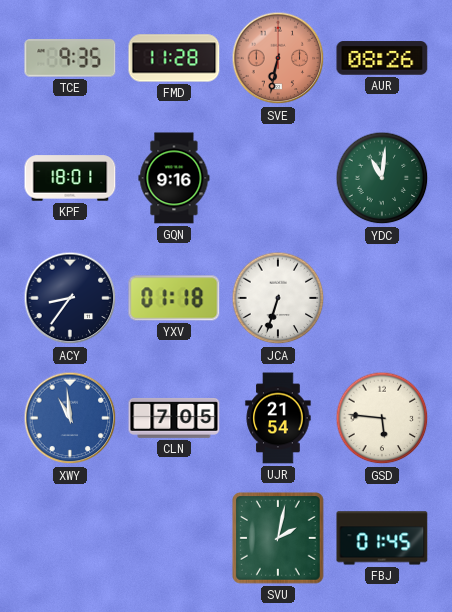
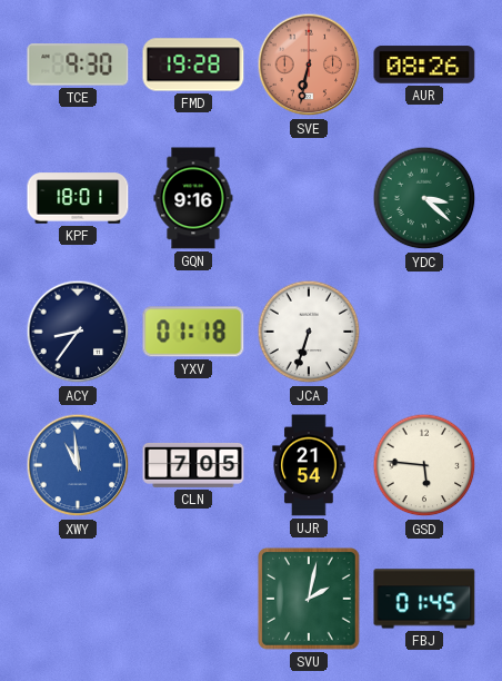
TCE: 9:35 -> 9:30
FMD: 11:28 -> 19:28
YDC: 11:01 -> 3:22
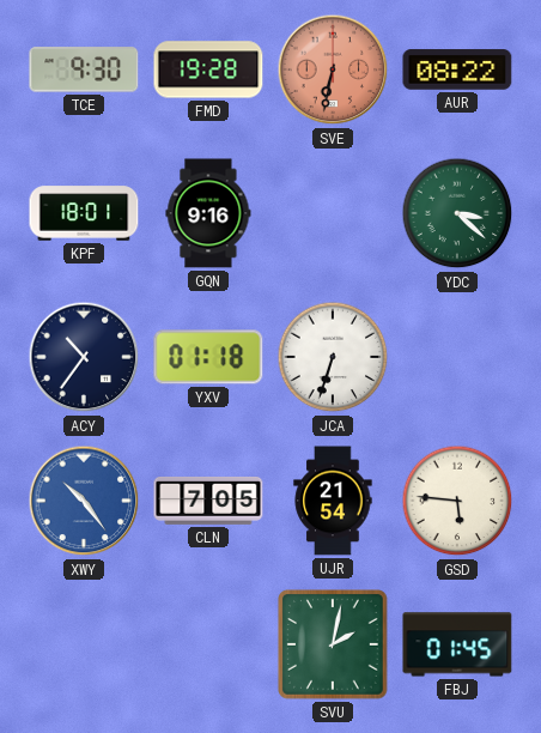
AUR: 08:26 -> 08:22
ACY: 8:36 -> 10:36
XWY: 10:59 -> 10:24
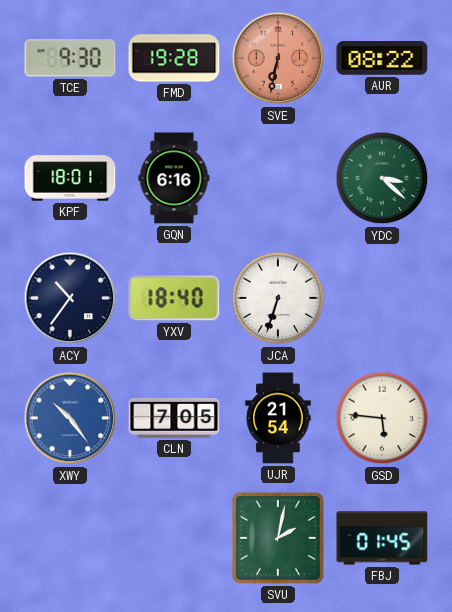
GQN: 9:16 -> 6:16
YXV: 01:18 -> 18:40
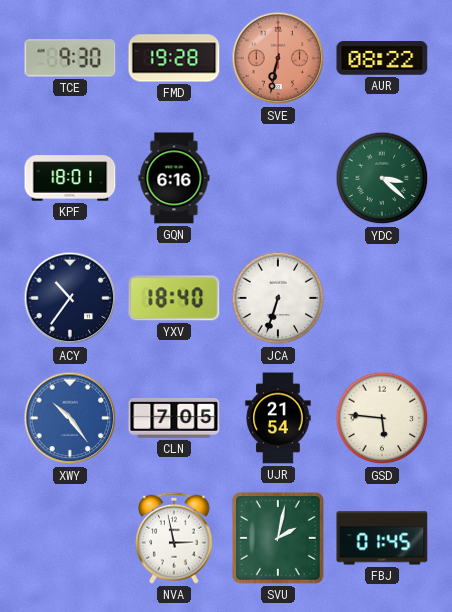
NVA: none -> 2:58
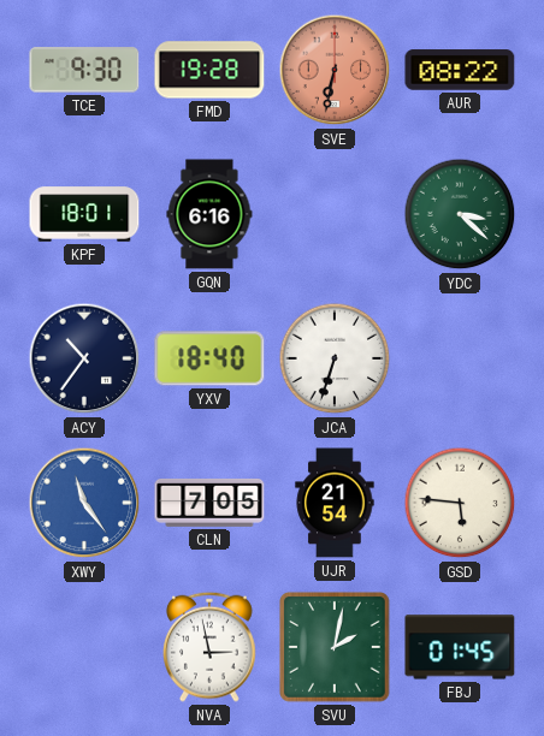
XWY: 10:24 -> 11:24
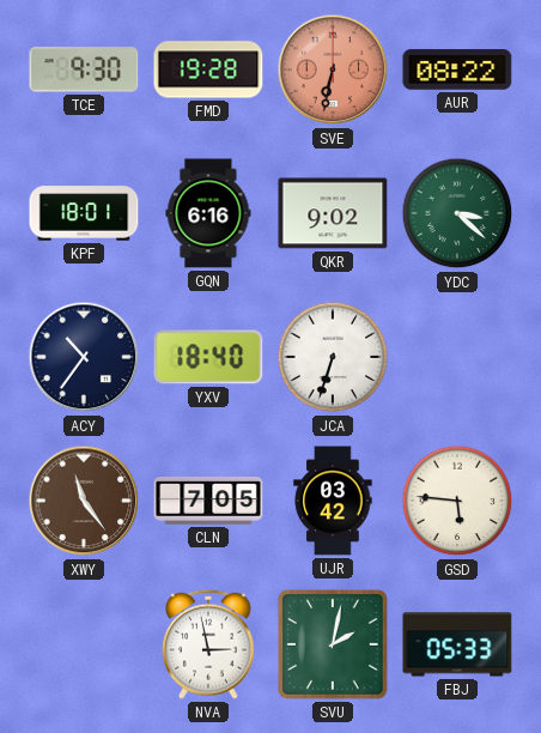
QKR: none -> 9:02
XWY dial: blue -> brown
UJR: 21:54 -> 03:42
FBJ: 01:45 -> 05:33
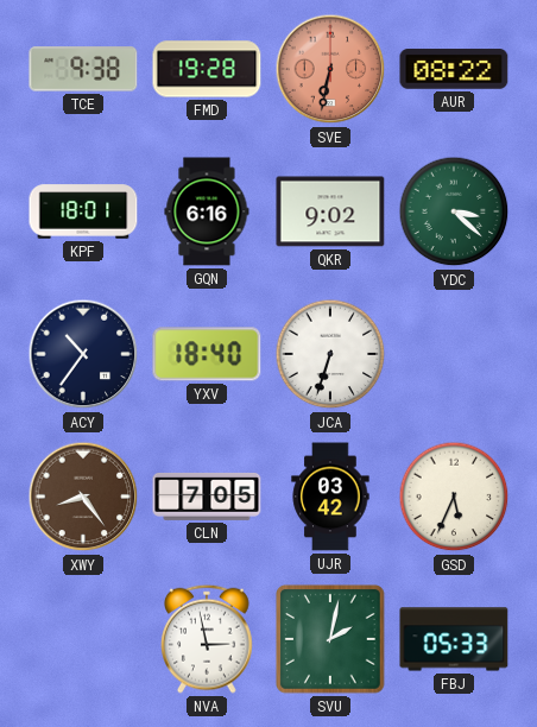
TCE: 9:30 -> 9:38
XWY: 11:24 -> 8:24
GSD: 5:46 -> 5:34
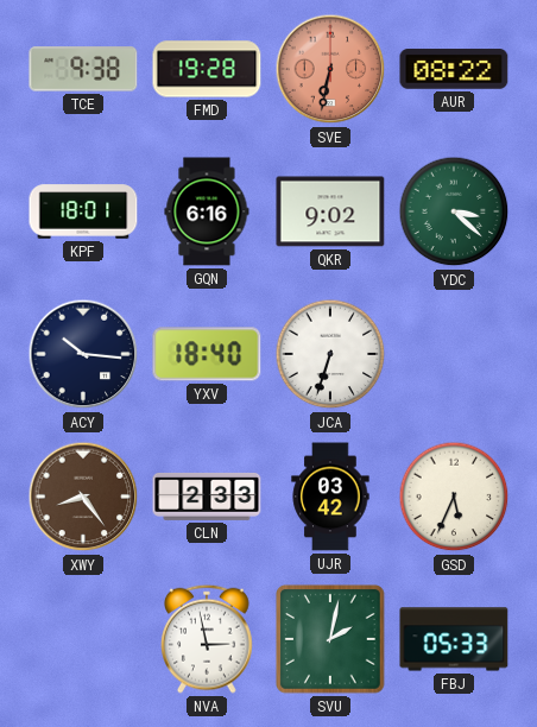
ACY: 10:36 -> 10:16
CLN: 7:05 -> 2:33
